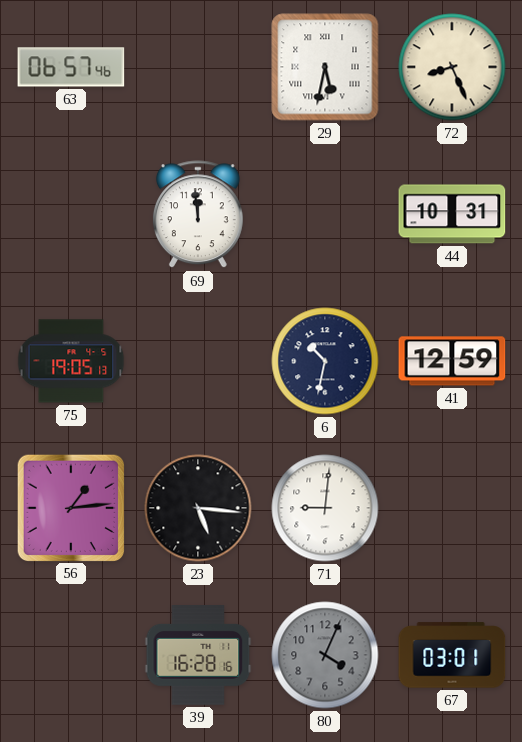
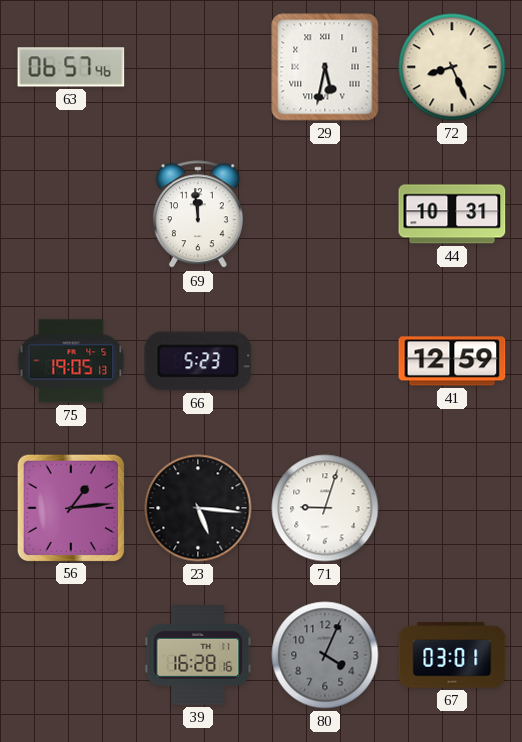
66: none -> 5:23
6: 10:32 -> none
71: 9:01 -> 9:03
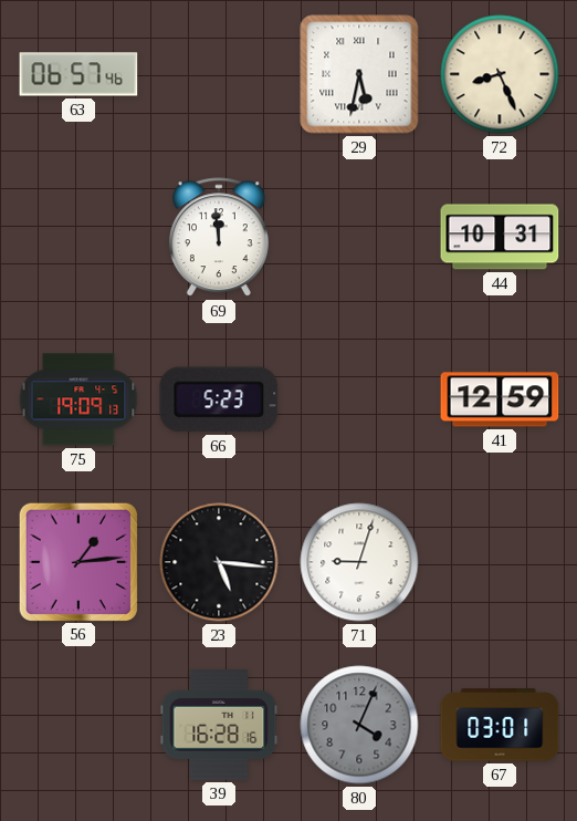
75: 19:05 -> 19:09
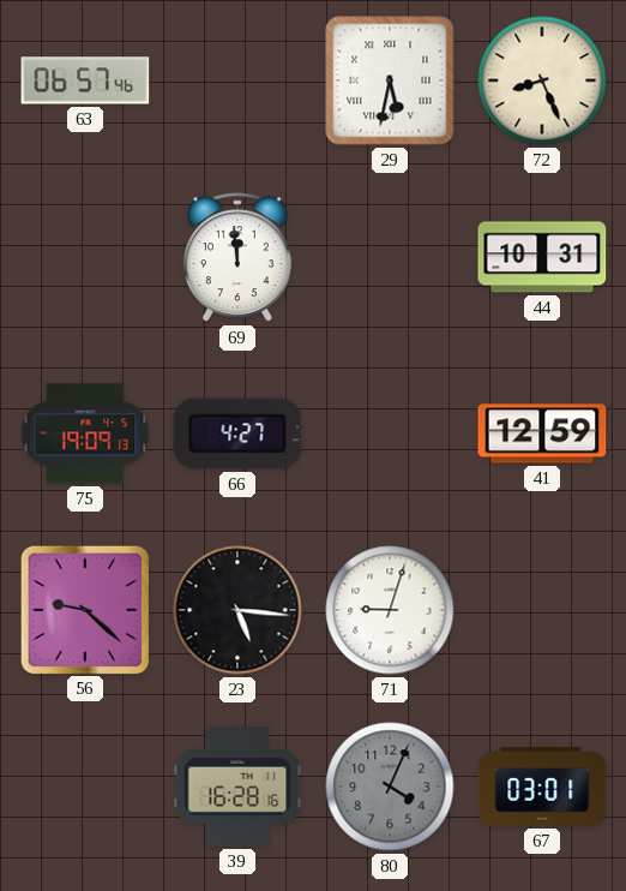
66: 5:23 -> 4:27
56: 1:14 -> 9:22
